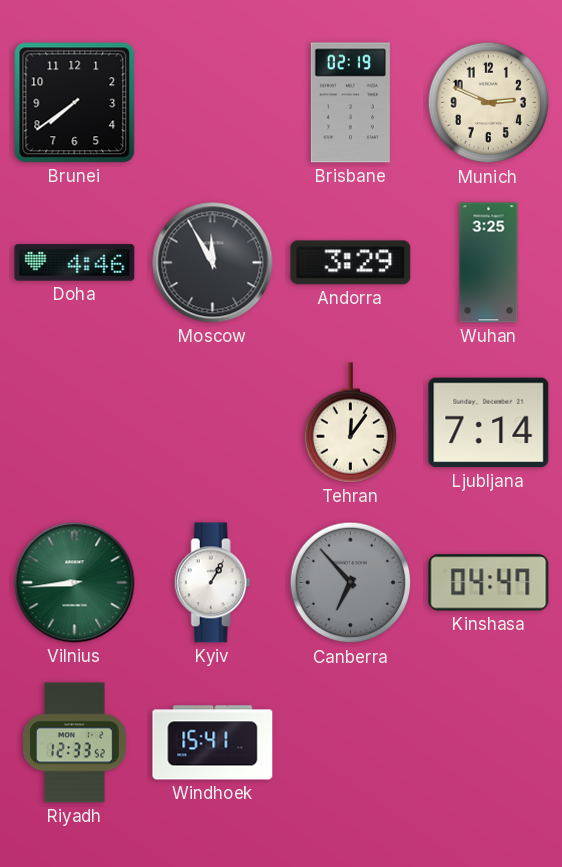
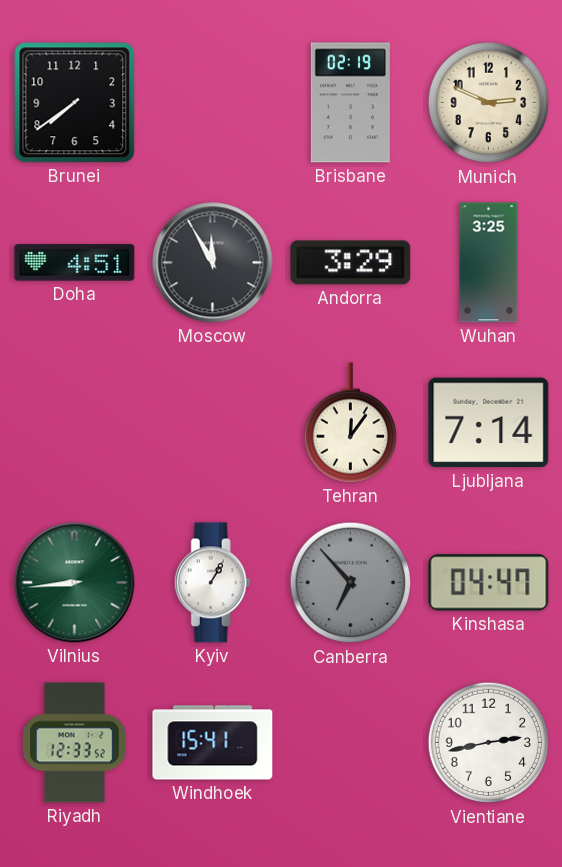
Doha: 4:46 -> 4:51
Vientiane: none -> 2:43
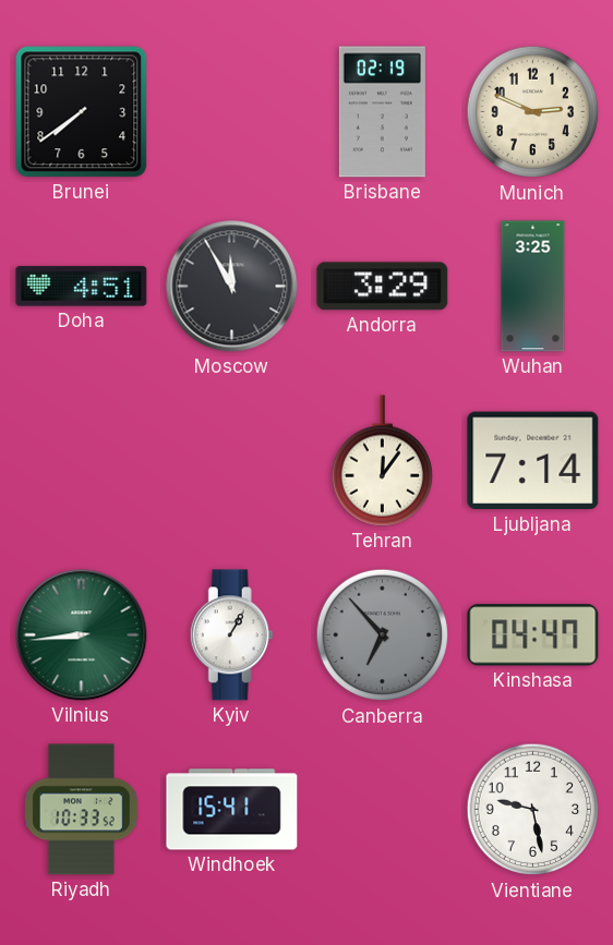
Riyadh: 12:33 -> 10:33
Vientiane: 2:43 -> 9:28
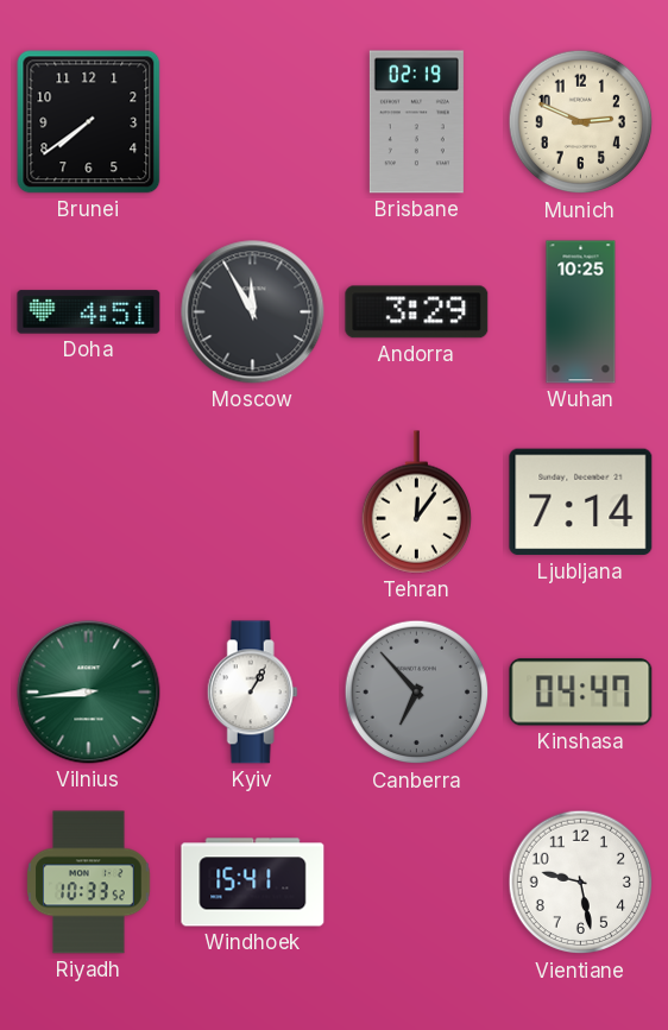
Wuhan: 3:25 -> 10:25
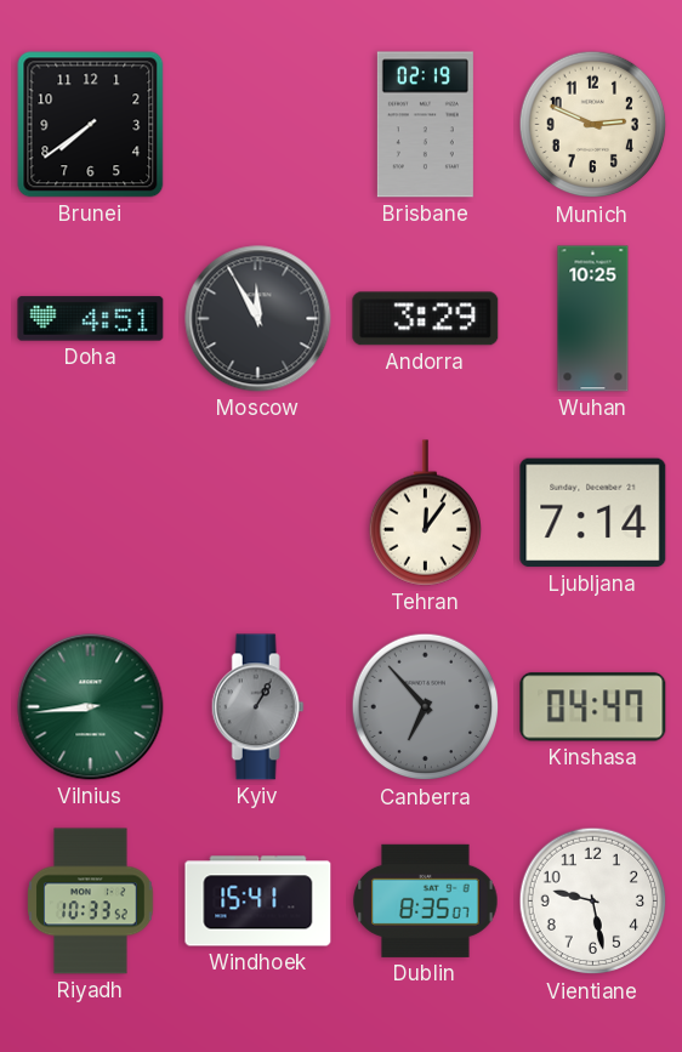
Kyiv dial: white -> grey
Dublin: none -> 8:35
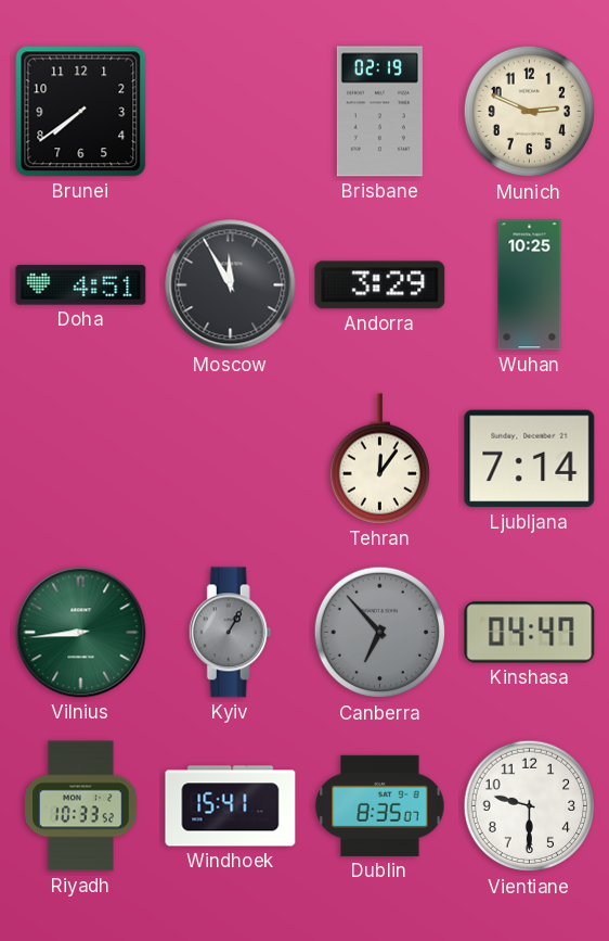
Vientiane: 9:28 -> 9:30
